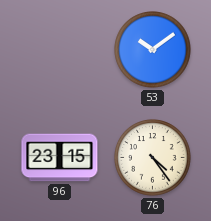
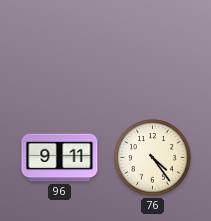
53: 10:09 -> none
96: 23:15 -> 9:11
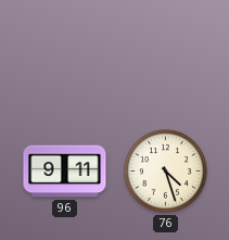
76: 4:24 -> 4:27
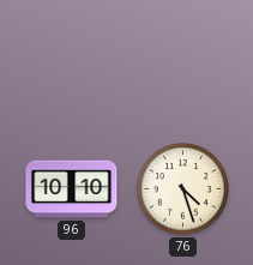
96: 9:11 -> 10:10
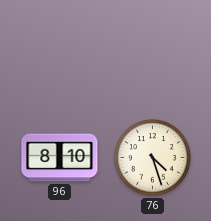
96: 10:10 -> 8:10
